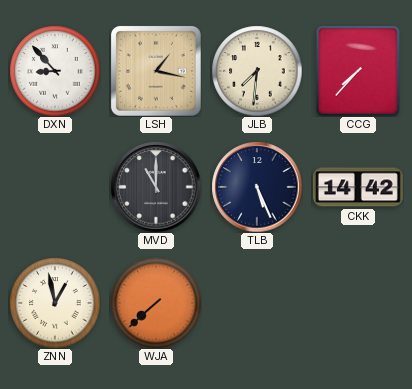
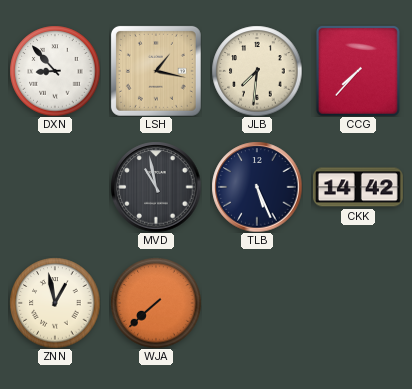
MVD: 11:00 -> 10:58
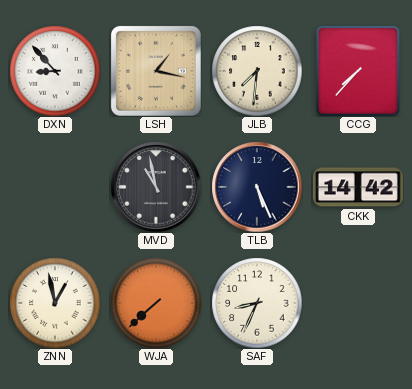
SAF: none -> 8:34
